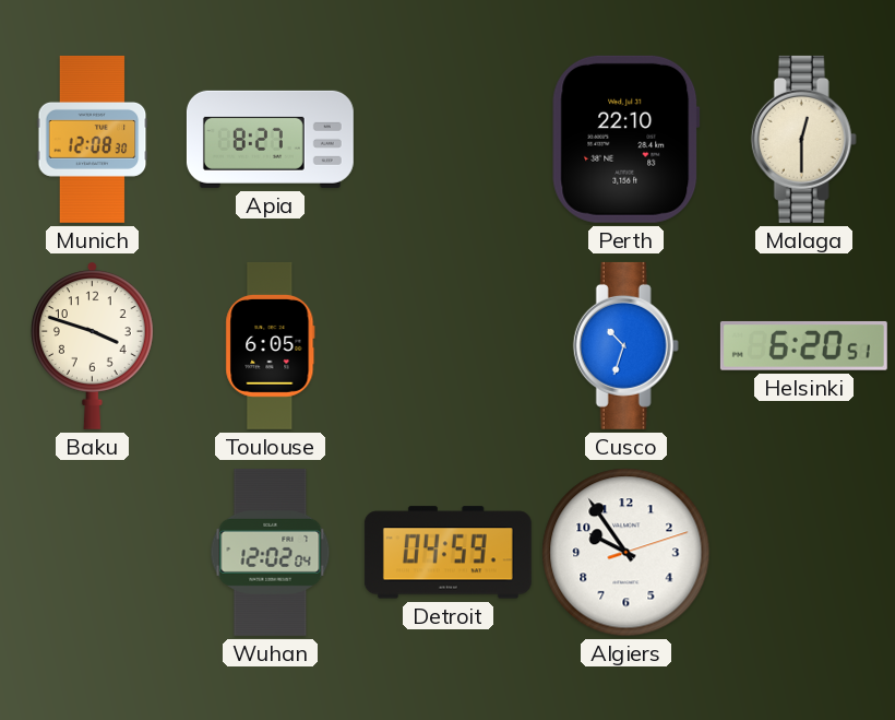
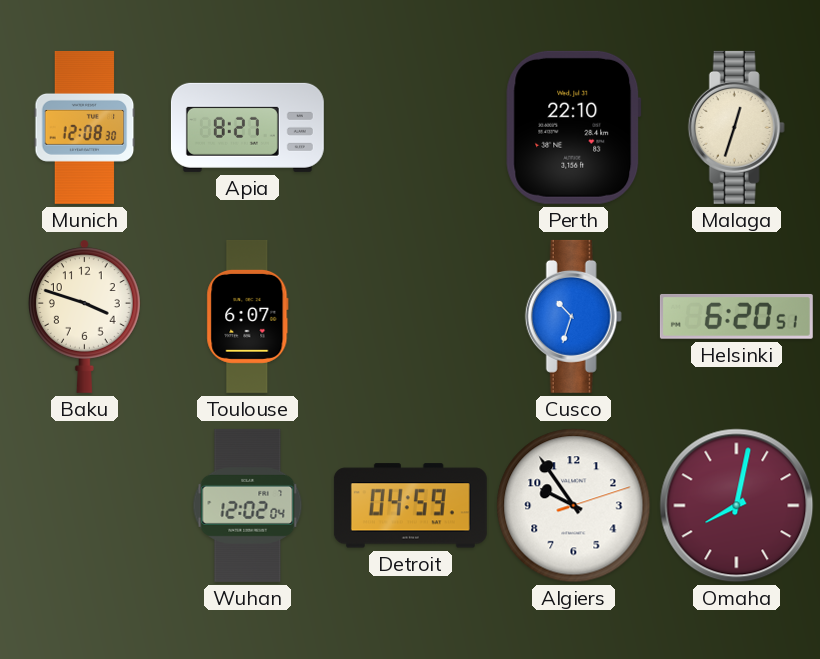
Malaga: 12:30 -> 12:33
Toulouse: 6:05 -> 6:07
Omaha: none -> 8:02
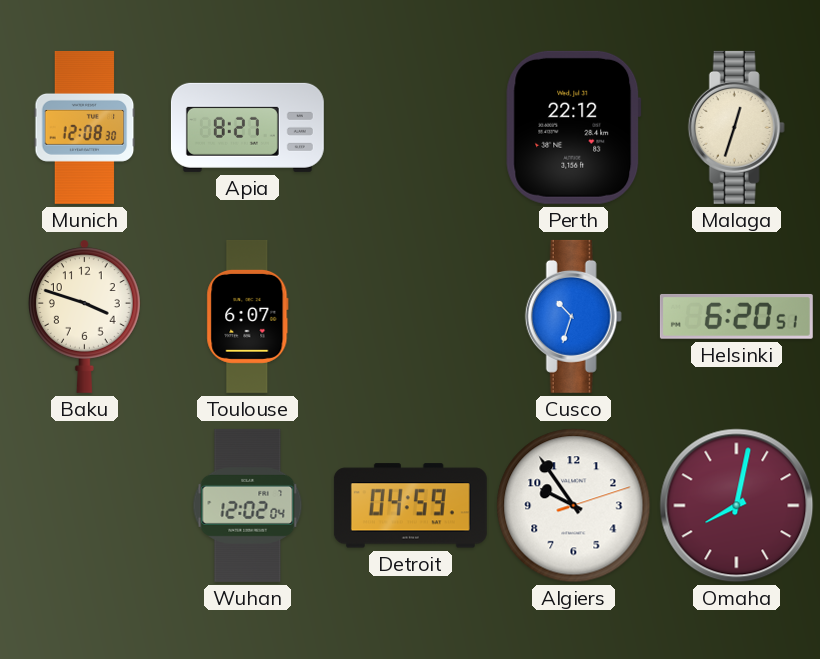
Perth: 22:10 -> 22:12
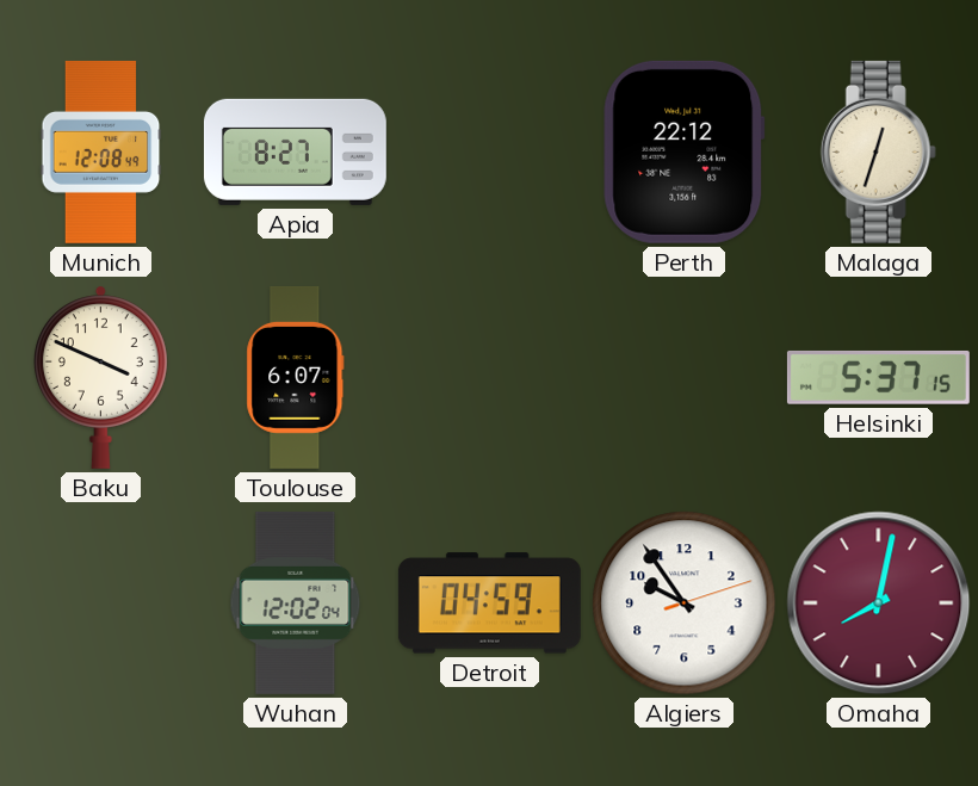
Munich: 12:08:30 -> 12:08:49
Baku: 3:48 -> 3:49
Cusco: 10:33 -> none
Helsinki: 6:20 -> 5:37
